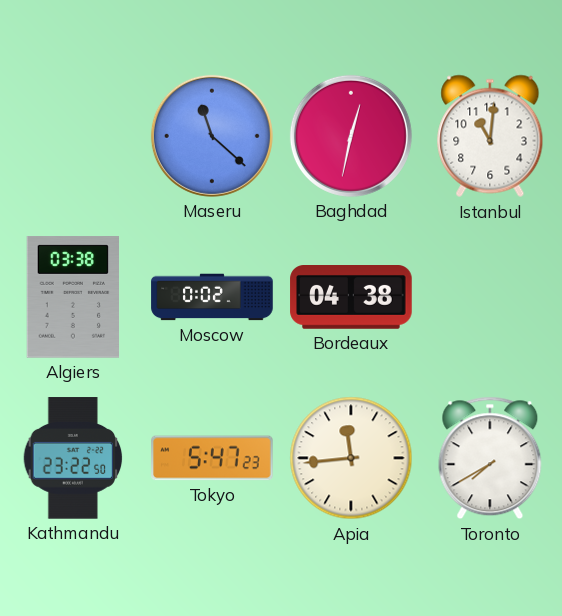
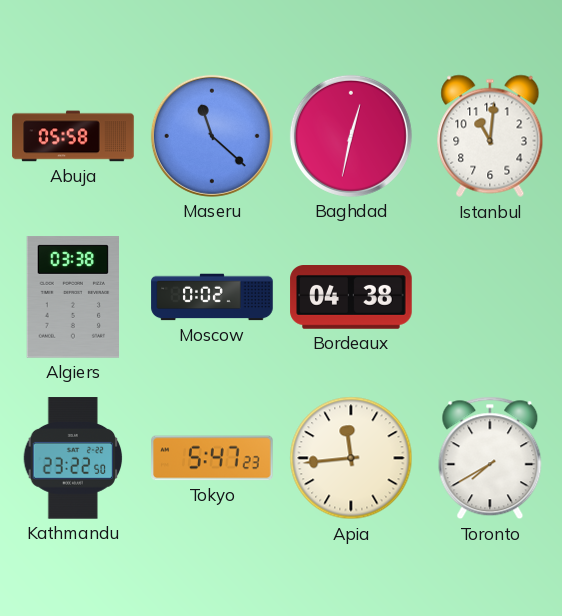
Abuja: none -> 05:58
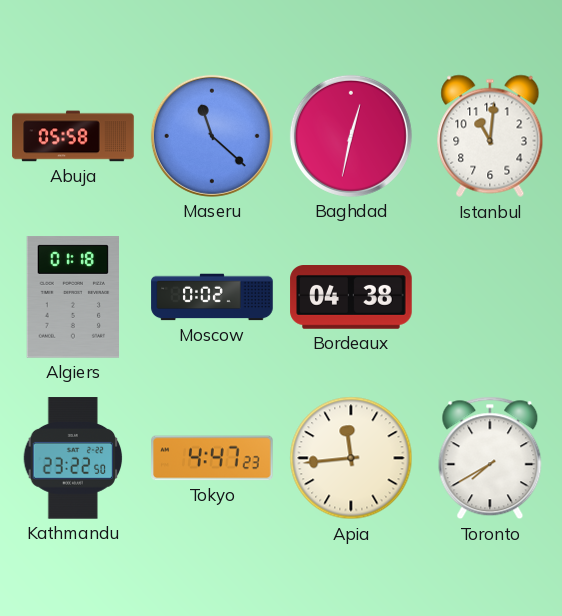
Algiers: 03:38 -> 01:18
Tokyo: 5:47 -> 4:47
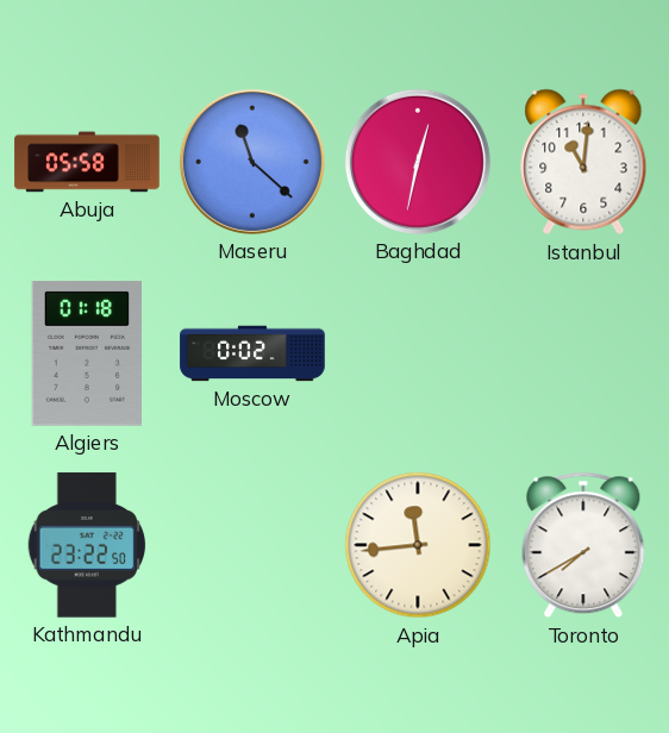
Bordeaux: 04:38 -> none
Tokyo: 4:47 -> none
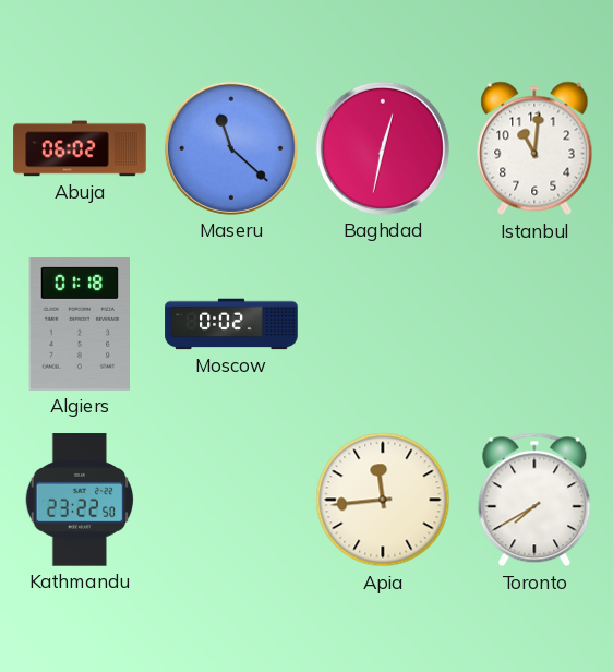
Abuja: 05:58 -> 06:02
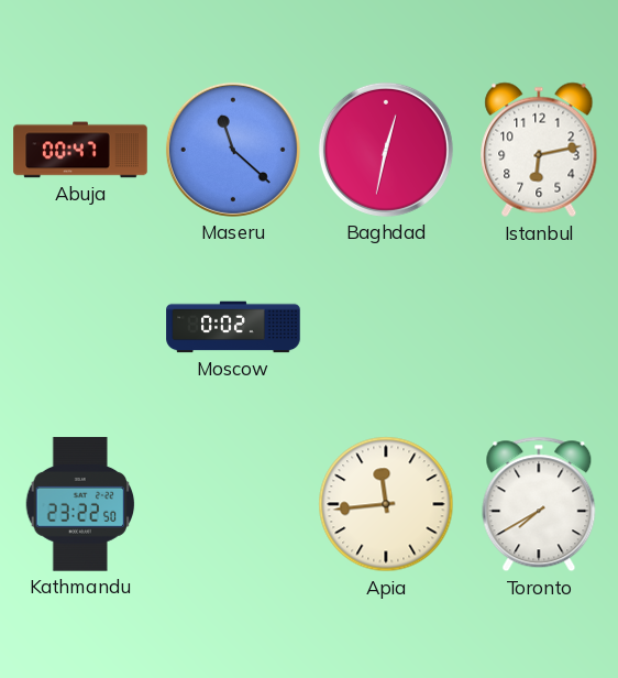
Abuja: 06:02 -> 00:47
Istanbul: 11:01 -> 6:13
Algiers: 01:18 -> none
